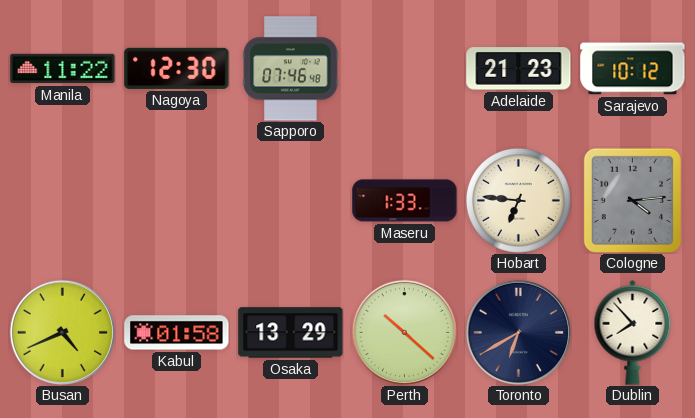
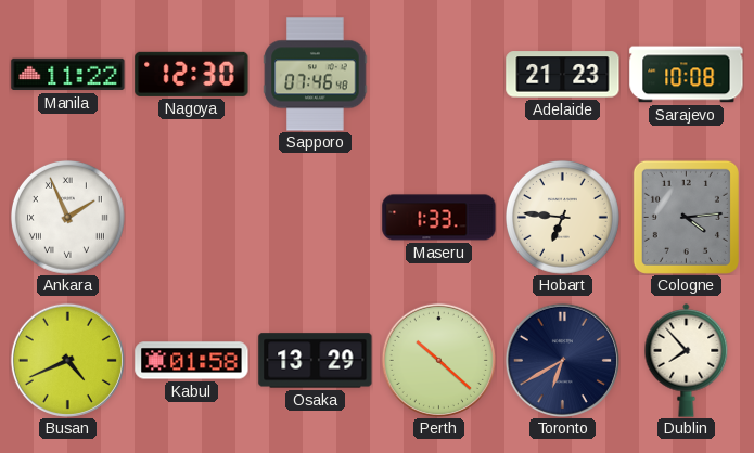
Sarajevo: 10:12 -> 10:08
Ankara: none -> 1:56
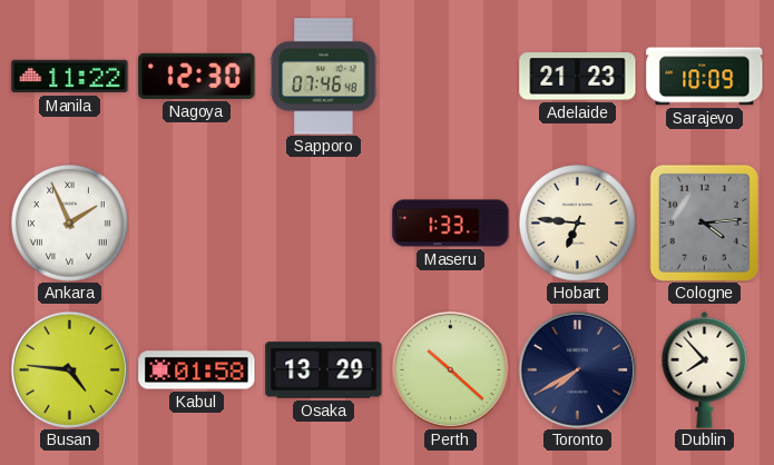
Sarajevo: 10:08 -> 10:09
Busan: 4:41 -> 4:46
Toronto: 6:40 -> 7:40
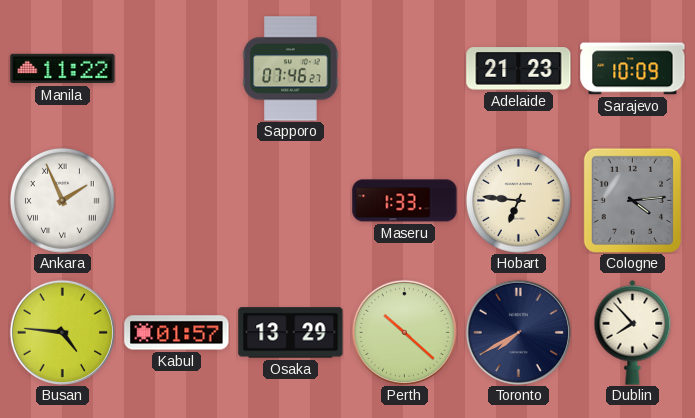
Nagoya: 12:30 -> none
Sapporo: 07:46:48 -> 07:46:27
Kabul: 01:58 -> 01:57
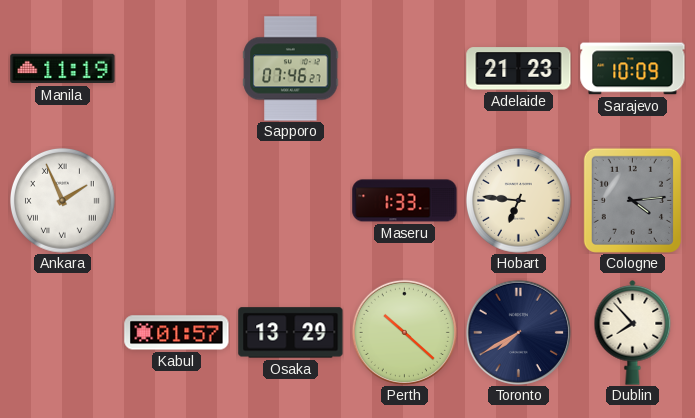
Manila: 11:22 -> 11:19
Busan: 4:46 -> none
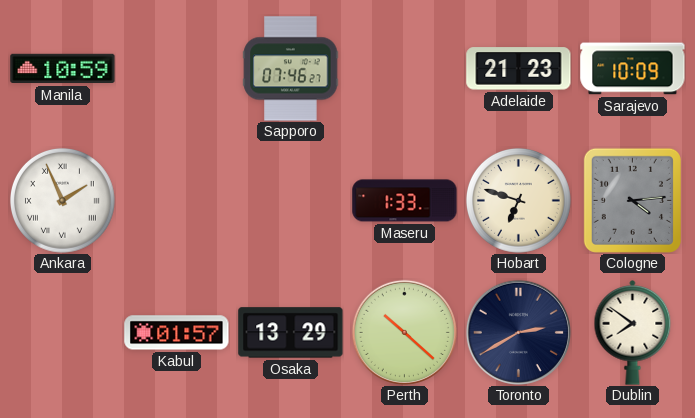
Manila: 11:19 -> 10:59
Hobart: 6:46 -> 6:48
Toronto: 7:40 -> 2:40
Dublin: 7:53 -> 7:51
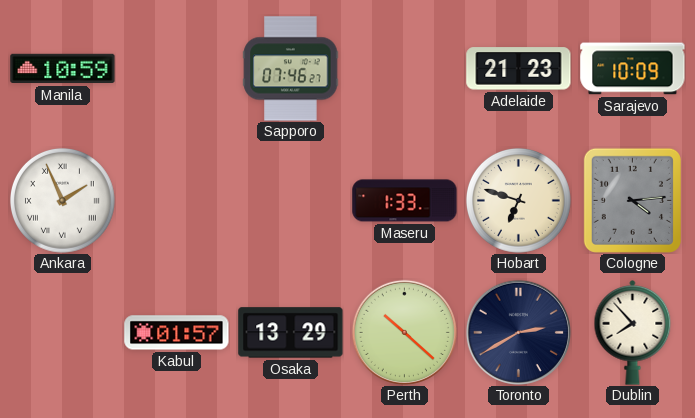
Dublin: 7:51 -> 7:53
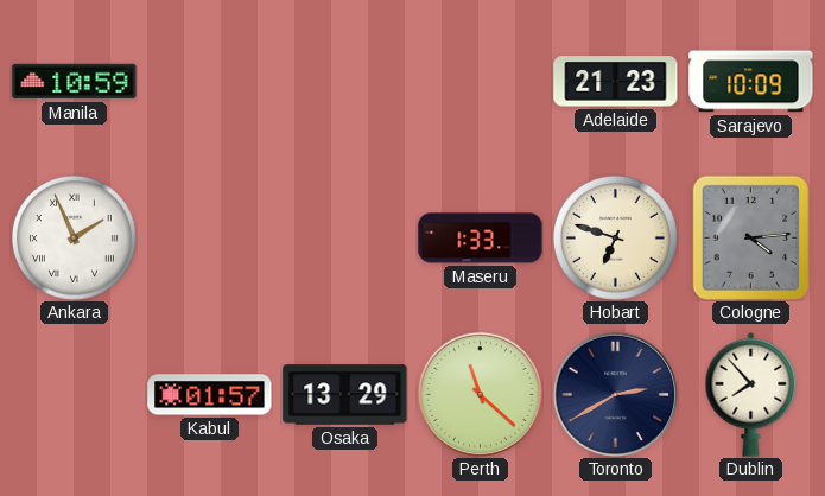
Sapporo: 07:46 -> none
Perth: 10:22 -> 11:22
